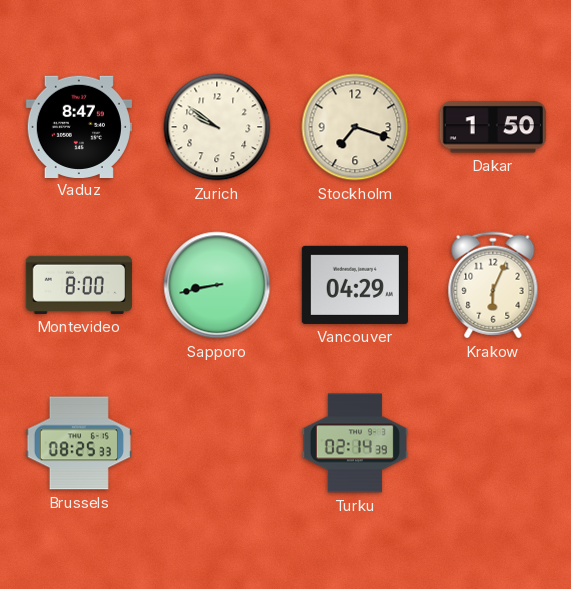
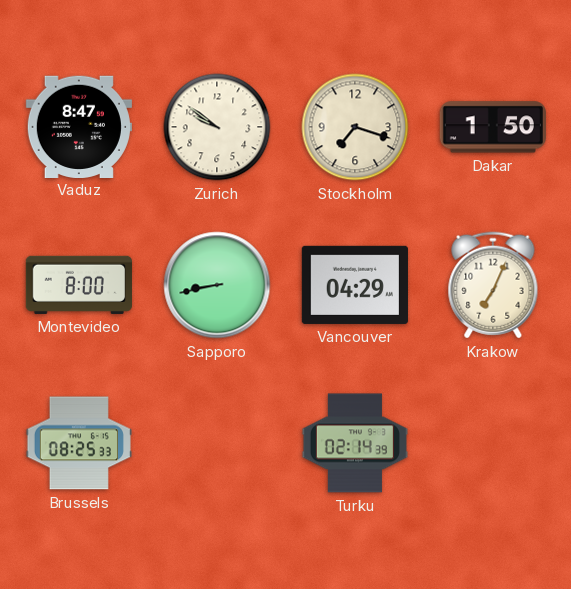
Krakow: 6:04 -> 7:04
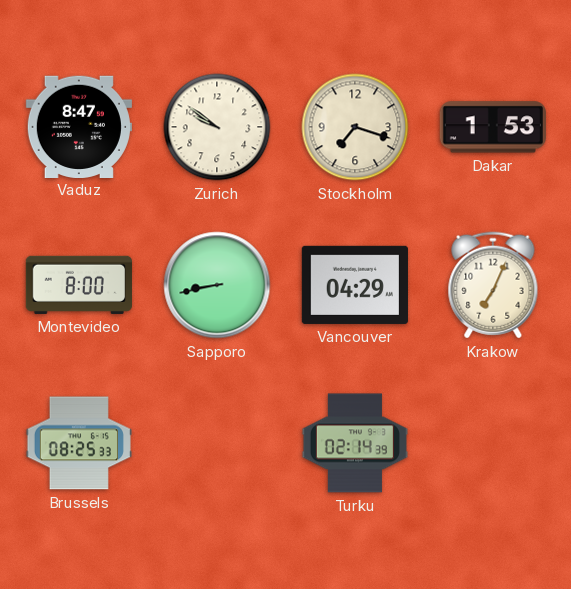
Dakar: 1:50 -> 1:53
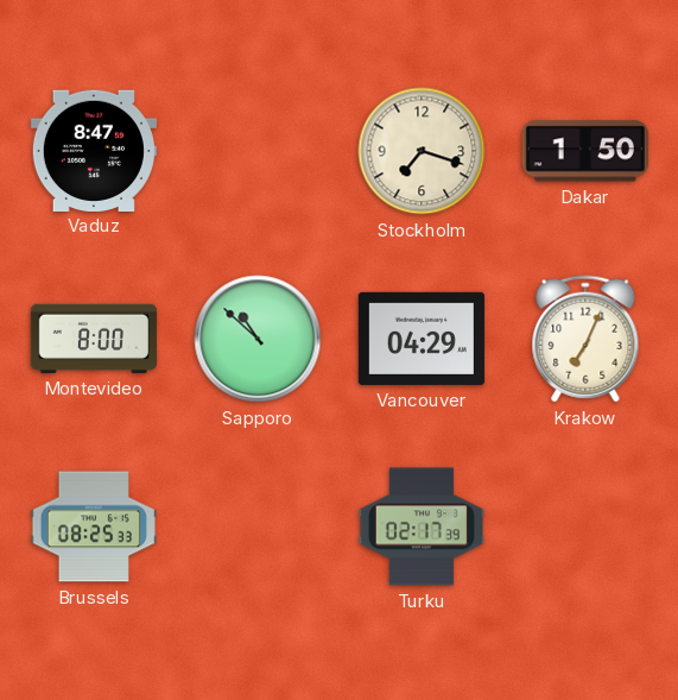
Zurich: 9:51 -> none
Dakar: 1:53 -> 1:50
Sapporo: 8:43 -> 10:52
Turku: 02:14 -> 02:17
